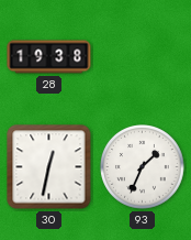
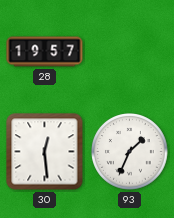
28: 19:38 -> 19:57
30: 12:32 -> 12:29
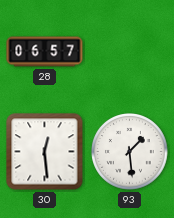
28: 19:57 -> 06:57
93: 1:34 -> 1:29
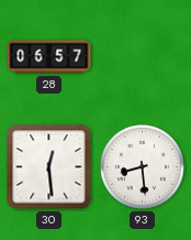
93: 1:29 -> 8:29
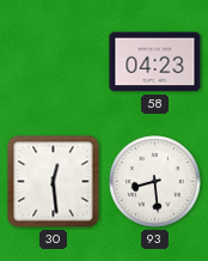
28: 06:57 -> none
58: none -> 04:23
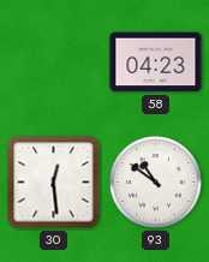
93: 8:29 -> 10:51
